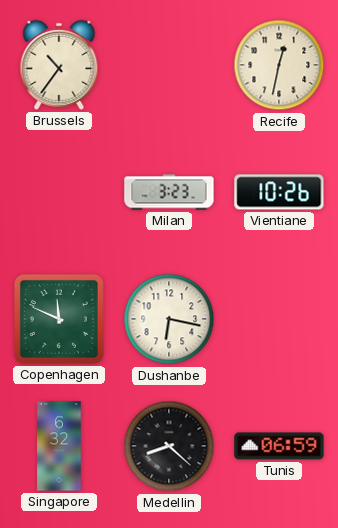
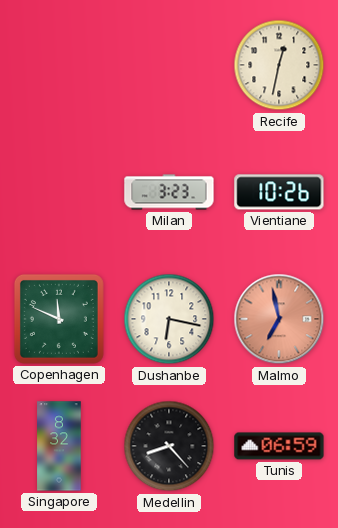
Brussels: 10:36 -> none
Malmo: none -> 6:58
Singapore: 6:32 -> 8:32
Medellin: 8:22 -> 8:23
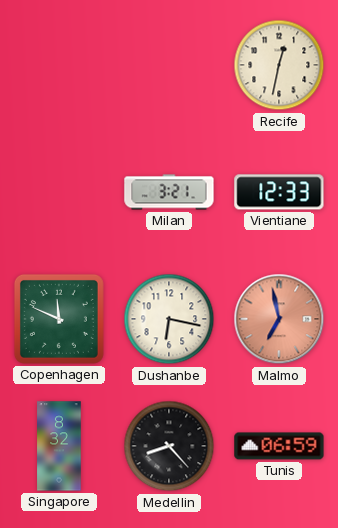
Milan: 3:23 -> 3:21
Vientiane: 10:26 -> 12:33
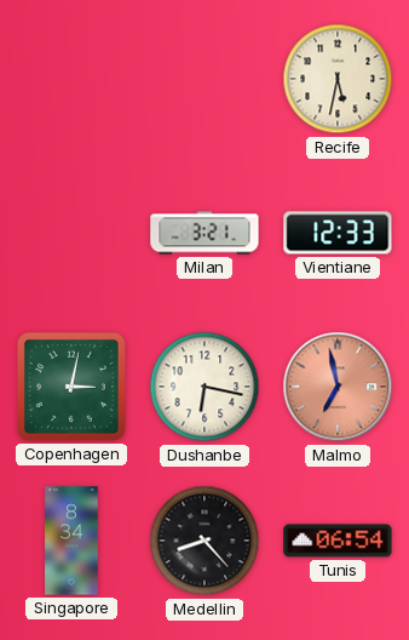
Recife: 12:32 -> 5:32
Copenhagen: 11:49 -> 3:02
Singapore: 8:32 -> 8:34
Tunis: 06:59 -> 06:54
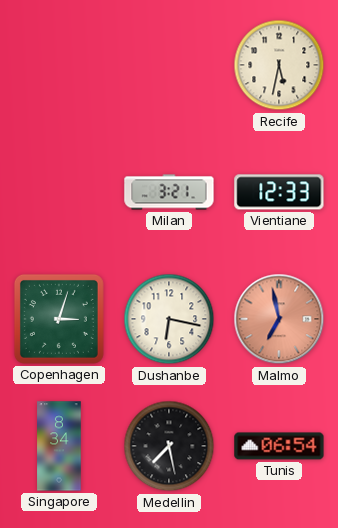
Copenhagen: 3:02 -> 3:03
Medellin: 8:23 -> 7:28
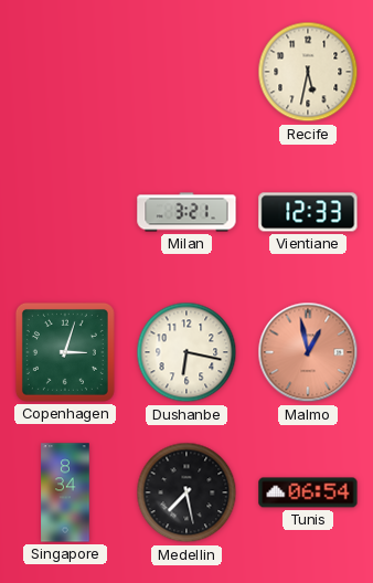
Malmo: 6:58 -> 12:58
